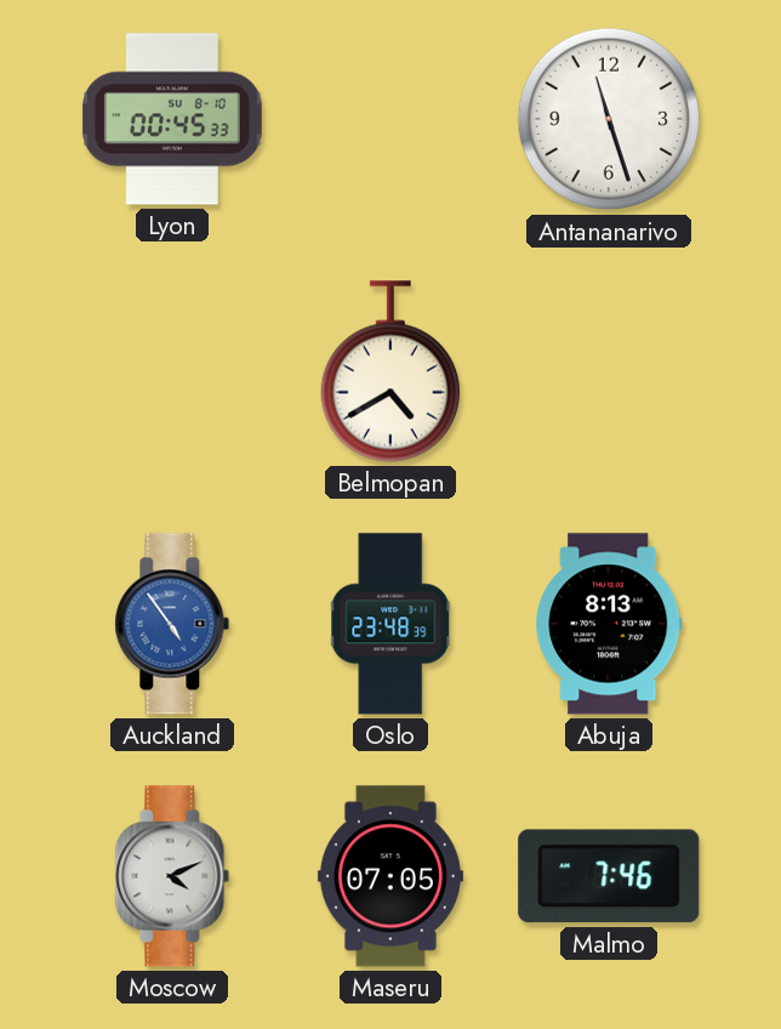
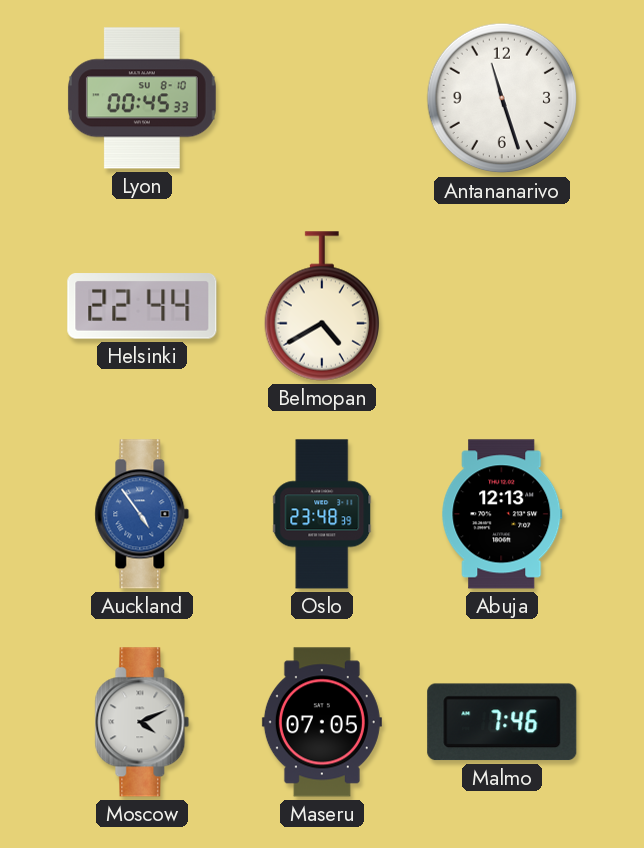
Helsinki: none -> 22:44
Abuja: 8:13 -> 12:13
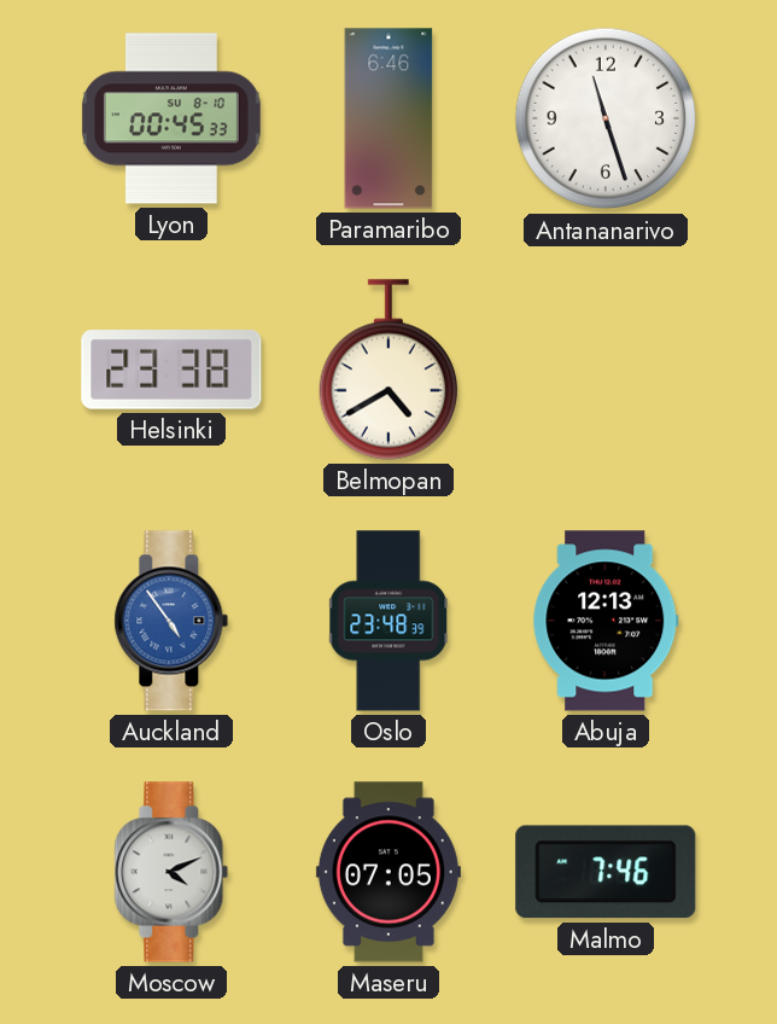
Paramaribo: none -> 6:46
Helsinki: 22:44 -> 23:38
